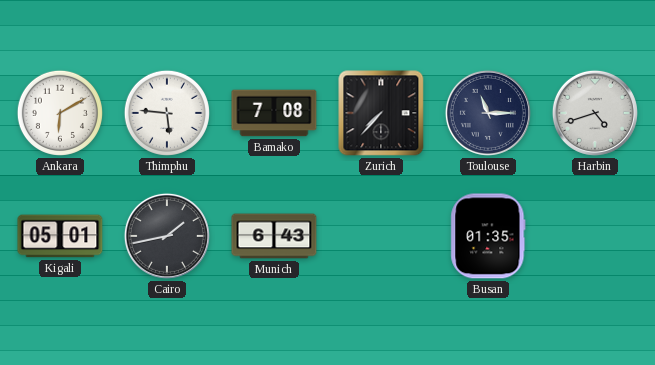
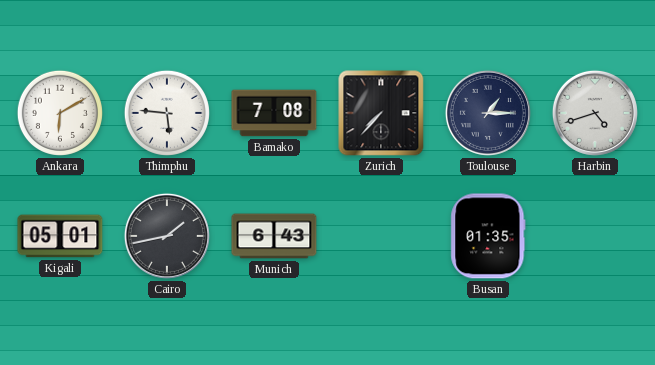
Toulouse: 11:15 -> 1:15
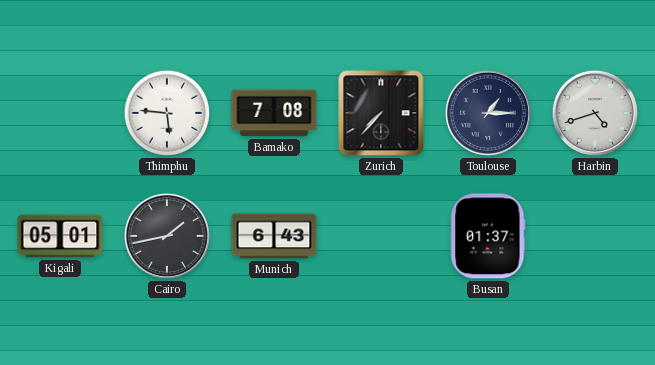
Ankara: 6:10 -> none
Busan: 01:35 -> 01:37
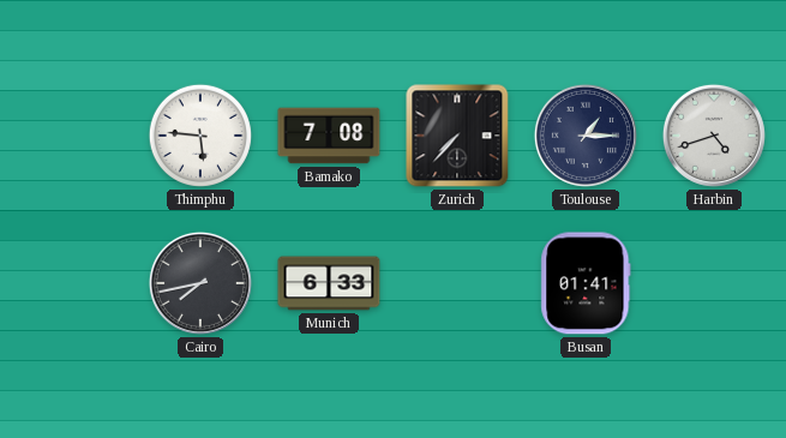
Kigali: 05:01 -> none
Cairo: 1:43 -> 7:43
Munich: 6:43 -> 6:33
Busan: 01:37 -> 01:41
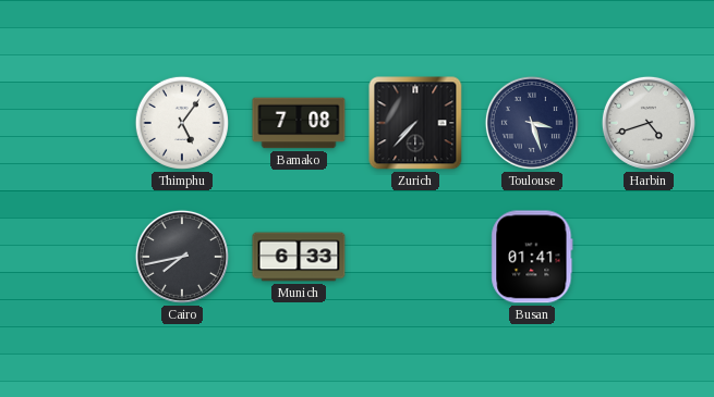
Thimphu: 5:46 -> 5:06
Toulouse: 1:15 -> 3:27
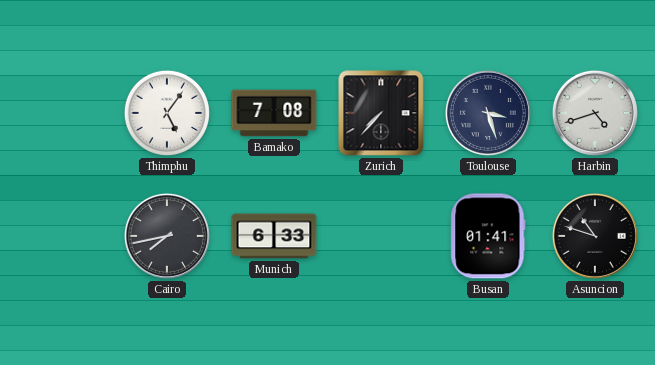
Asuncion: none -> 10:48
